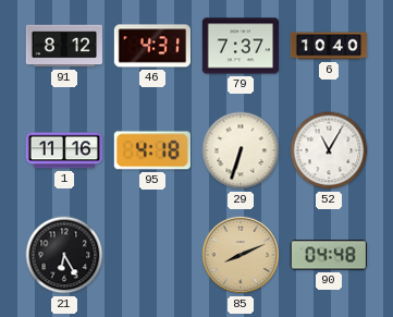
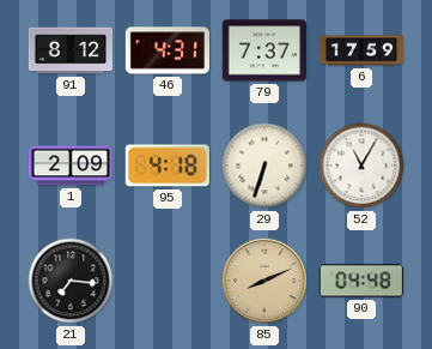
6: 10:40 -> 17:59
1: 11:16 -> 2:09
21: 6:25 -> 7:16
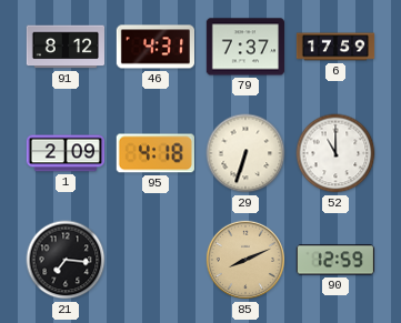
52: 11:05 -> 11:00
90: 04:48 -> 12:59
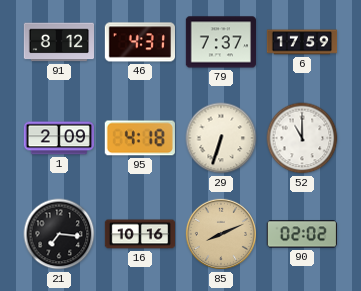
16: none -> 10:16
90: 12:59 -> 02:02
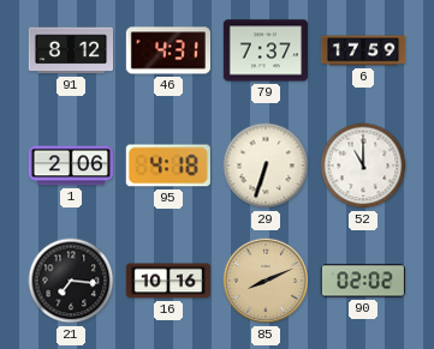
1: 2:09 -> 2:06
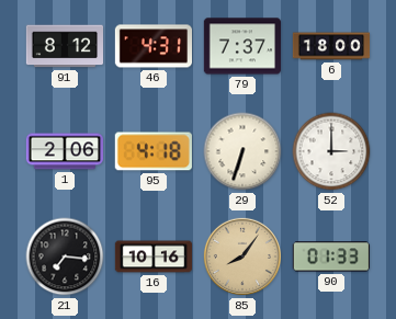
6: 17:59 -> 18:00
52: 11:00 -> 3:00
85: 8:11 -> 8:06
90: 02:02 -> 01:33
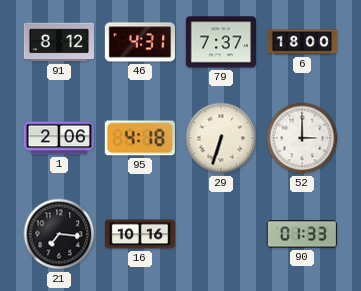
85: 8:06 -> none
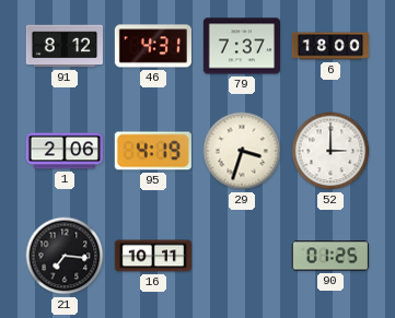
95: 4:18 -> 4:19
29: 6:33 -> 3:33
16: 10:16 -> 10:11
90: 01:33 -> 01:25
